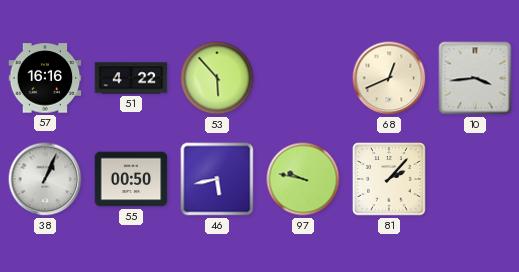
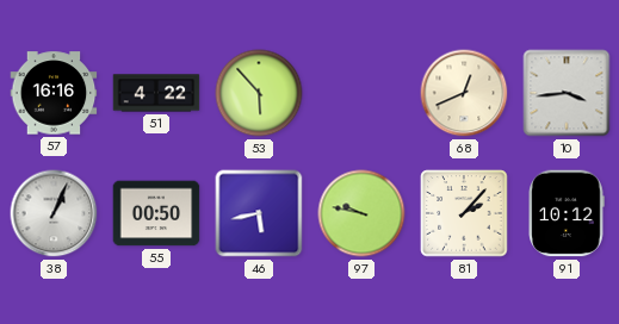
91: none -> 10:12
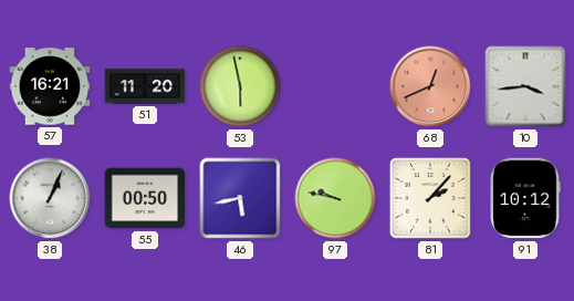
57: 16:16 -> 16:21
51: 4:22 -> 11:20
53: 5:53 -> 5:58
68 dial: cream -> salmon
